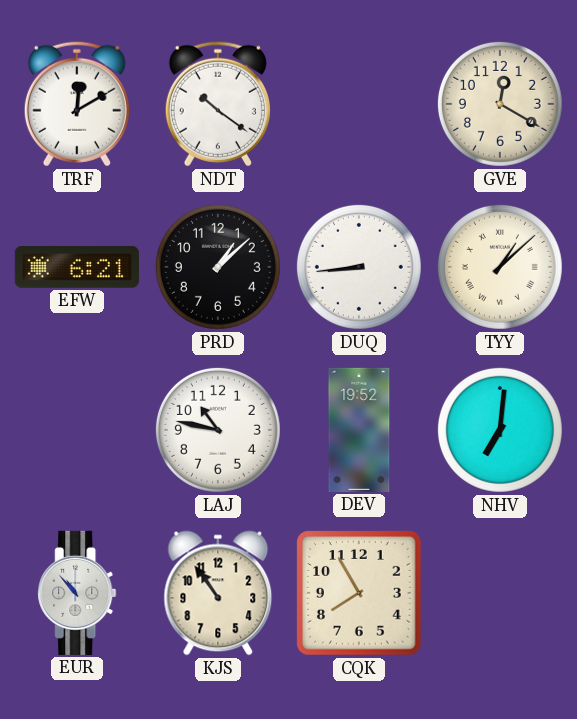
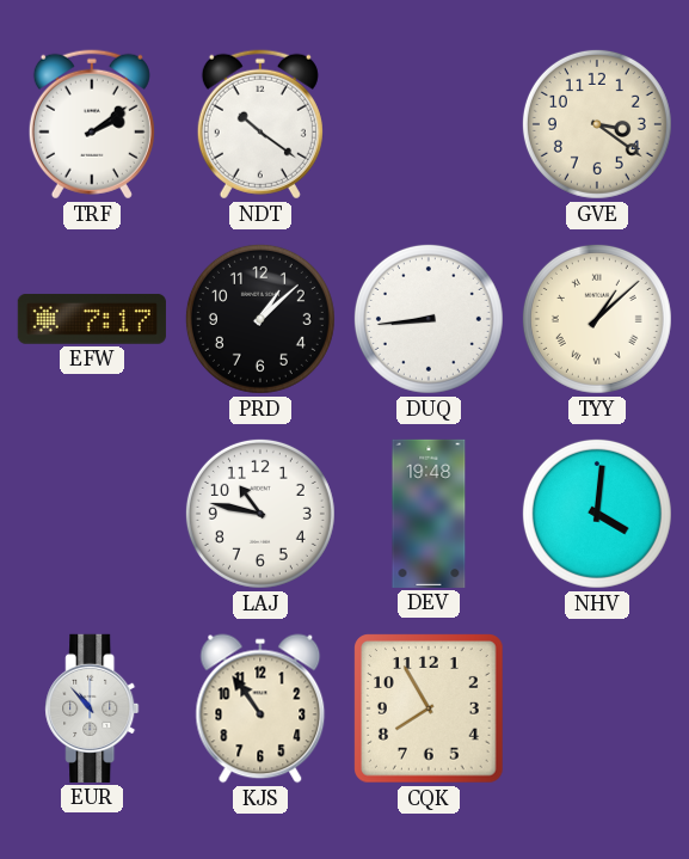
TRF: 12:10 -> 2:09
GVE: 12:20 -> 3:21
EFW: 6:21 -> 7:17
DEV: 19:52 -> 19:48
NHV: 7:01 -> 4:01
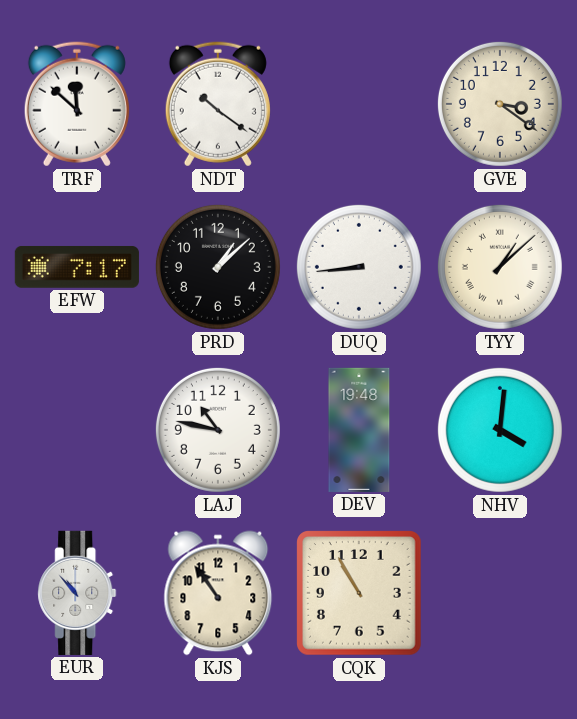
TRF: 2:09 -> 11:52
CQK: 7:55 -> 10:55
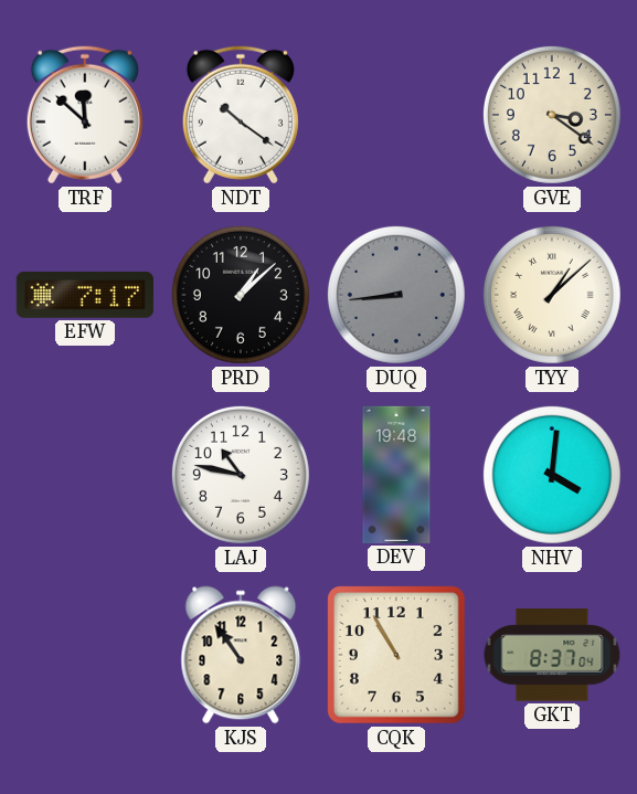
DUQ dial: white -> grey
EUR: 10:53 -> none
GKT: none -> 8:37
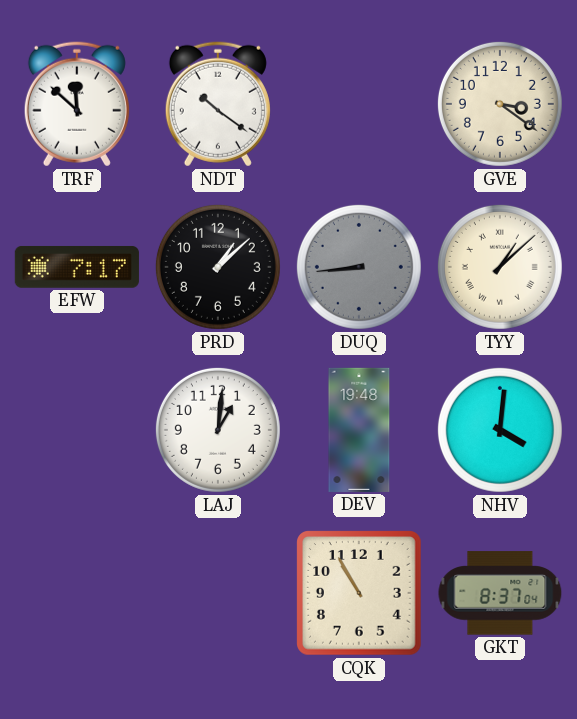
LAJ: 10:47 -> 1:01
KJS: 10:54 -> none
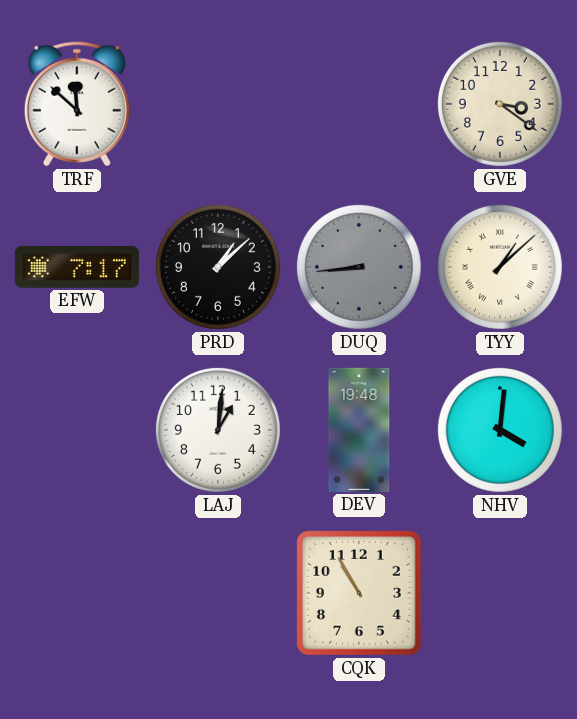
NDT: 10:21 -> none
GKT: 8:37 -> none
